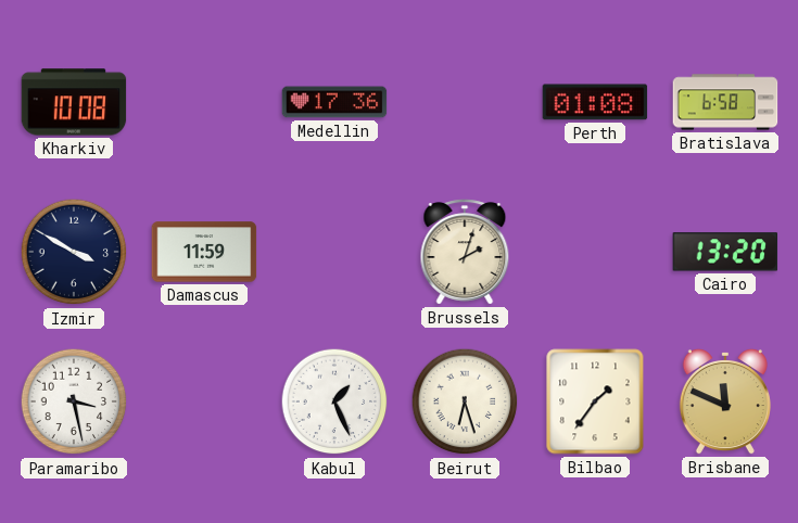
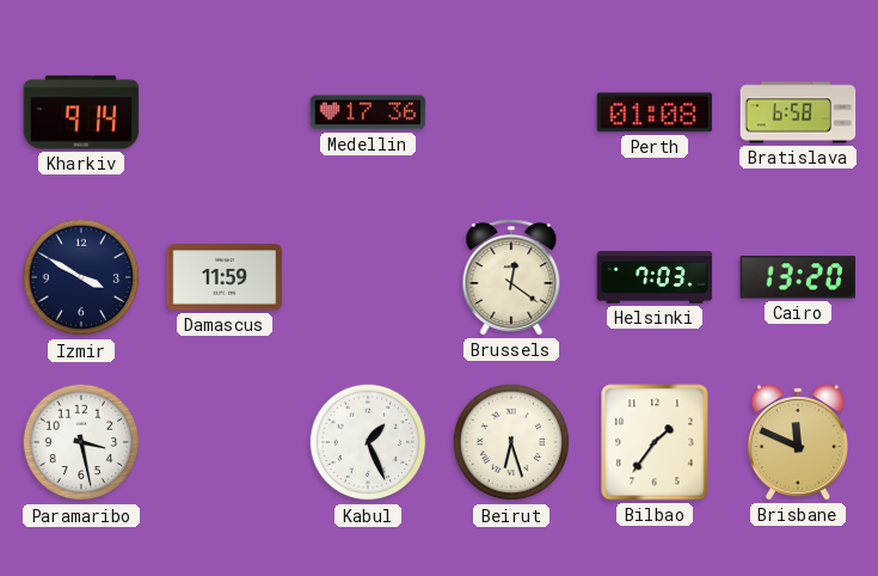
Kharkiv: 10:08 -> 9:14
Brussels: 2:03 -> 12:21
Helsinki: none -> 7:03
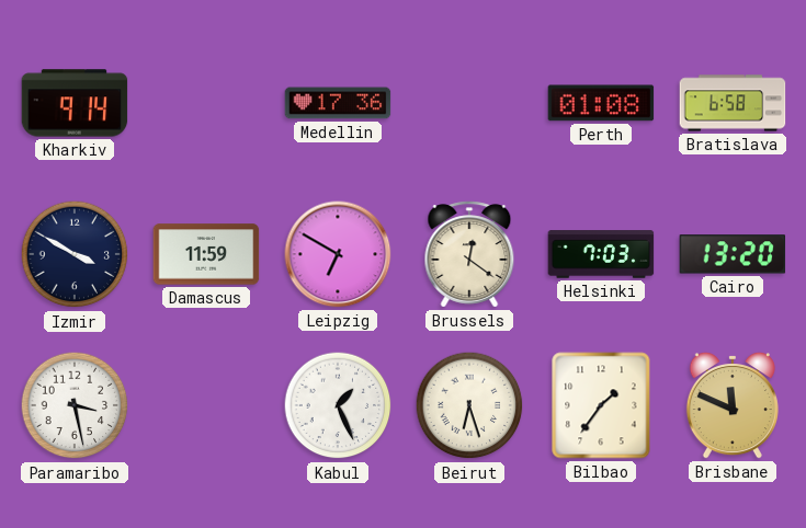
Leipzig: none -> 6:50
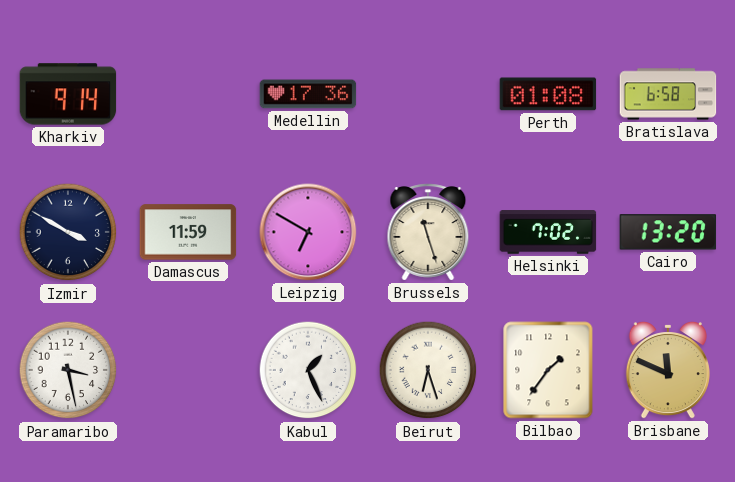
Brussels: 12:21 -> 11:27
Helsinki: 7:03 -> 7:02
